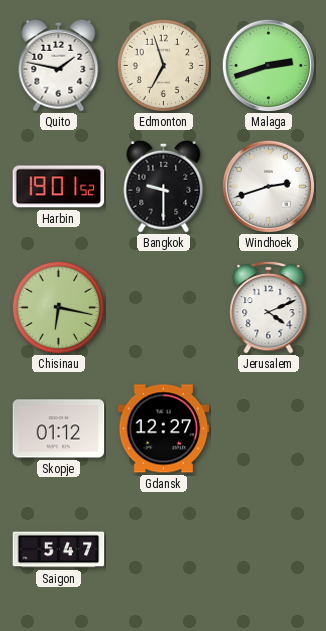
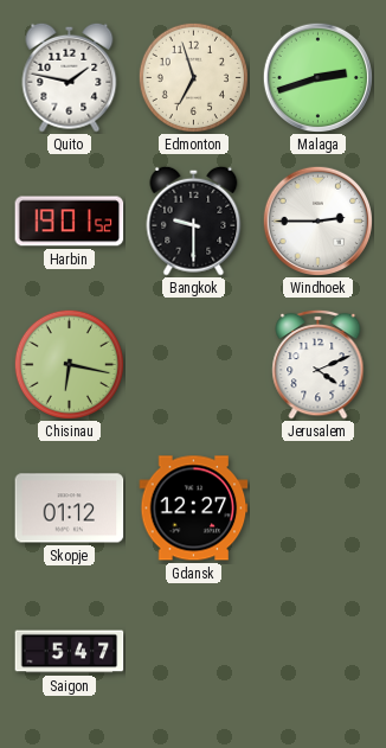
Windhoek: 2:42 -> 2:45
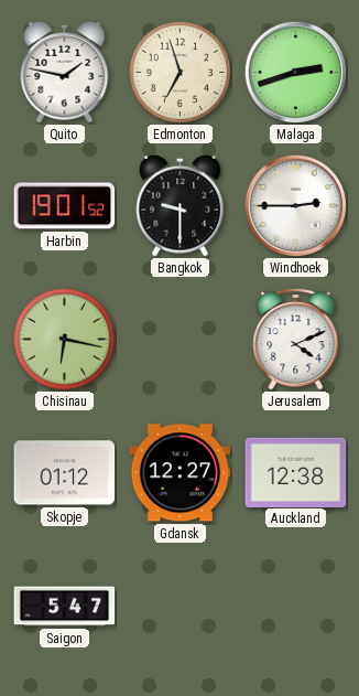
Auckland: none -> 12:38
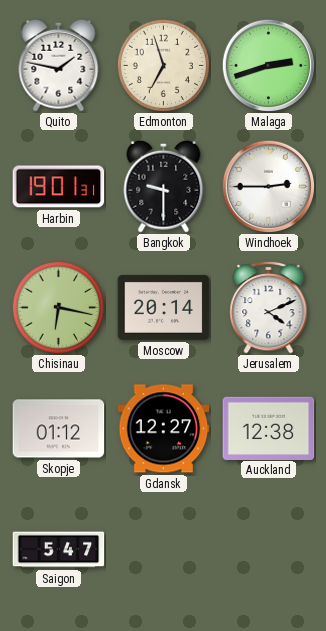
Harbin: 19:01:52 -> 19:01:31
Moscow: none -> 20:14
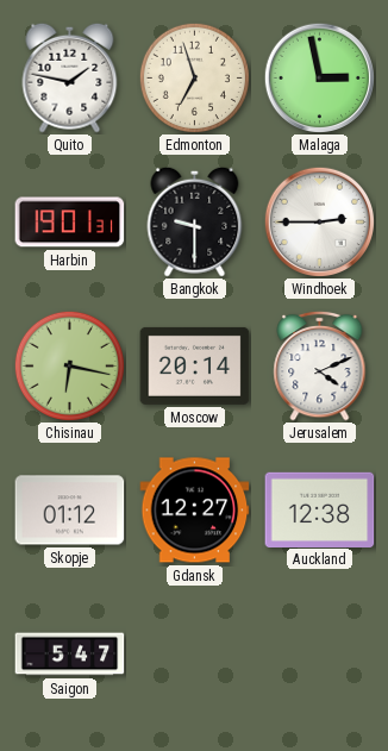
Malaga: 2:42 -> 2:58
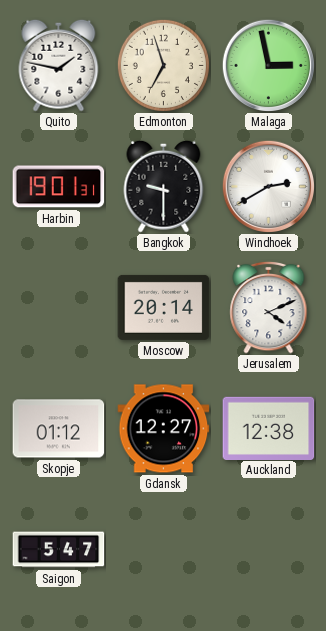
Windhoek: 2:45 -> 2:40
Chisinau: 6:17 -> none
